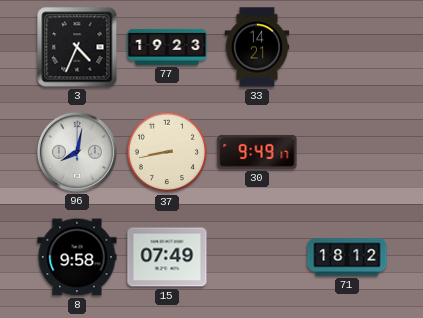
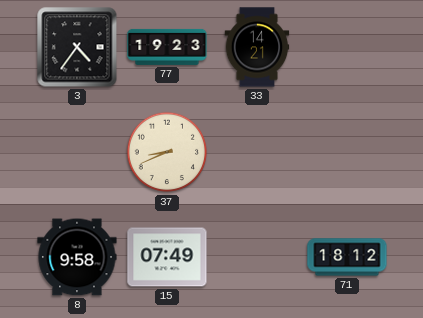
3: 4:34 -> 4:36
96: 8:02 -> none
37: 8:43 -> 8:41
30: 9:49 -> none
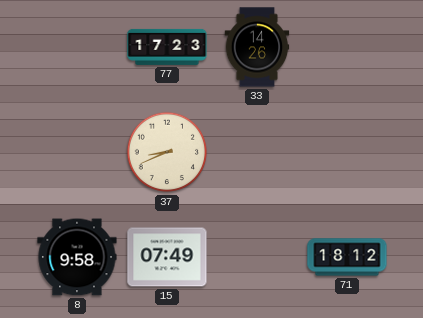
3: 4:36 -> none
77: 19:23 -> 17:23
33: 14:21 -> 14:26
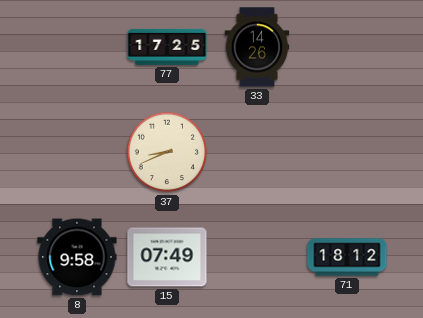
77: 17:23 -> 17:25
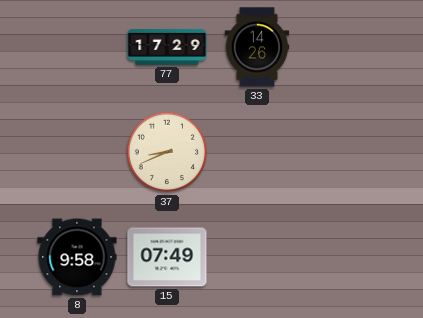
77: 17:25 -> 17:29
71: 18:12 -> none
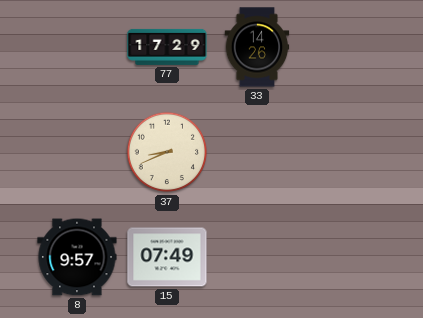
8: 9:58 -> 9:57
